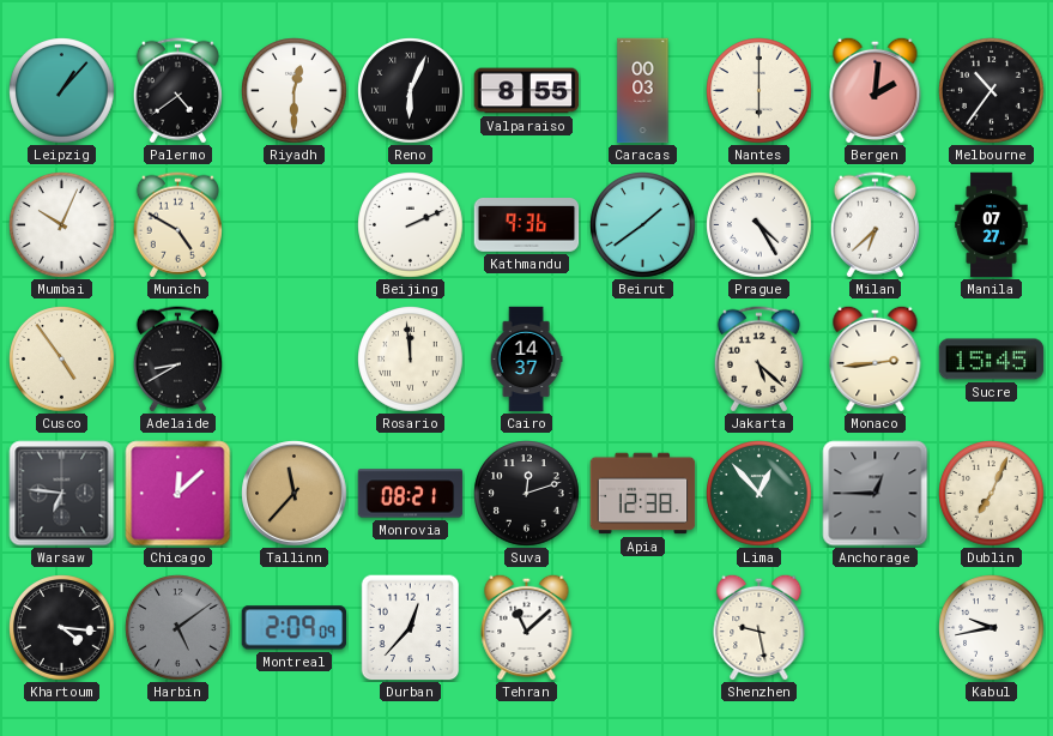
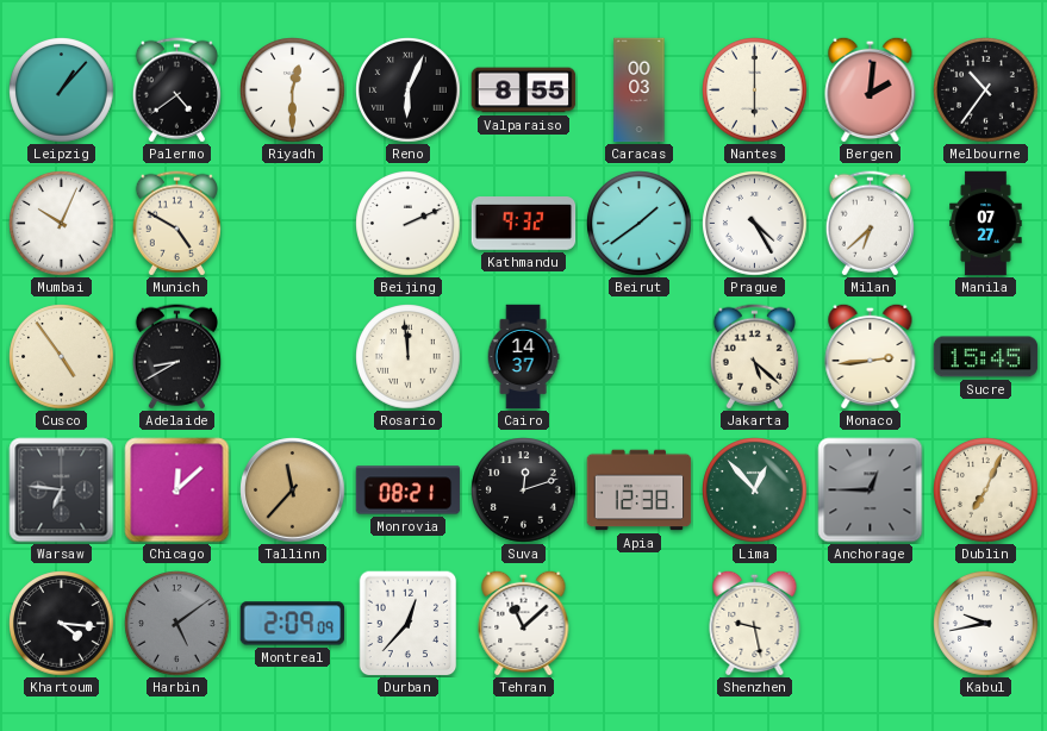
Kathmandu: 9:36 -> 9:32
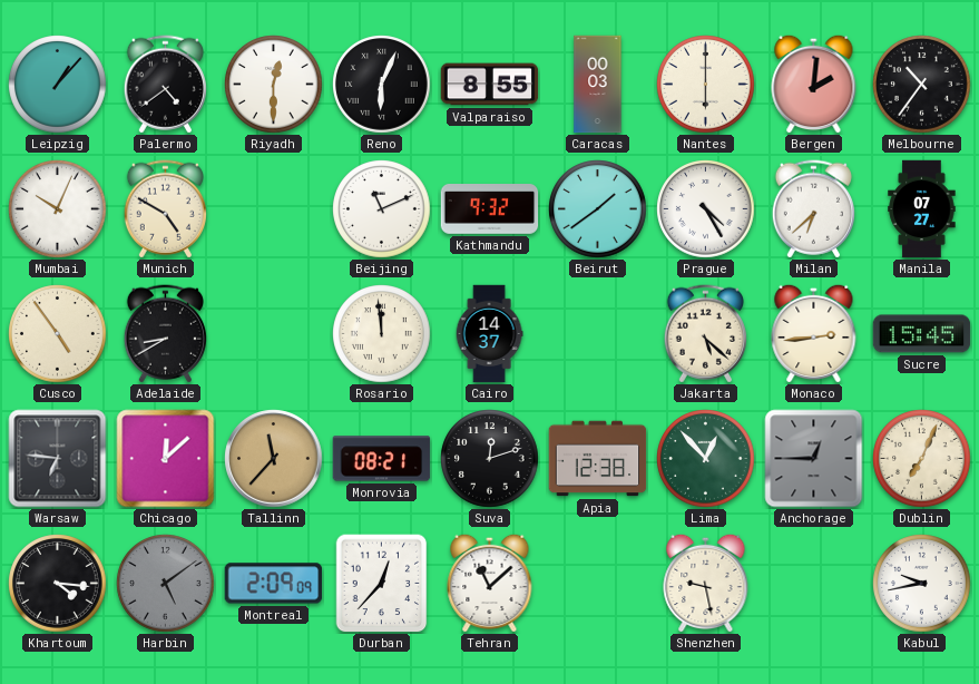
Beijing: 2:11 -> 11:11
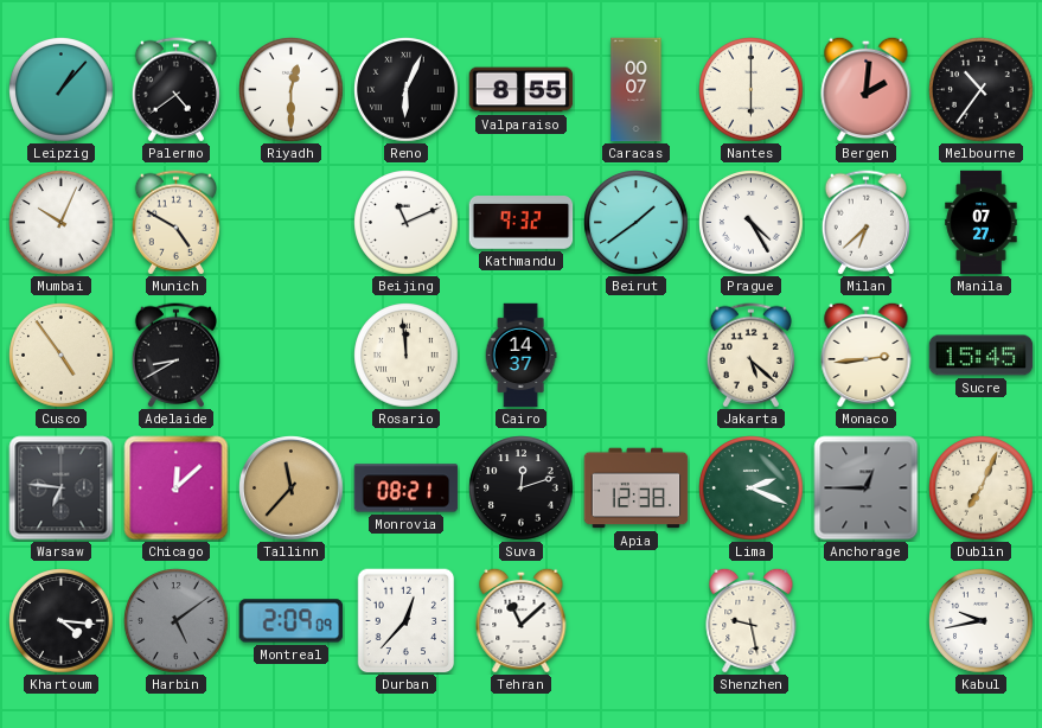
Caracas: 00:03 -> 00:07
Lima: 12:53 -> 2:19
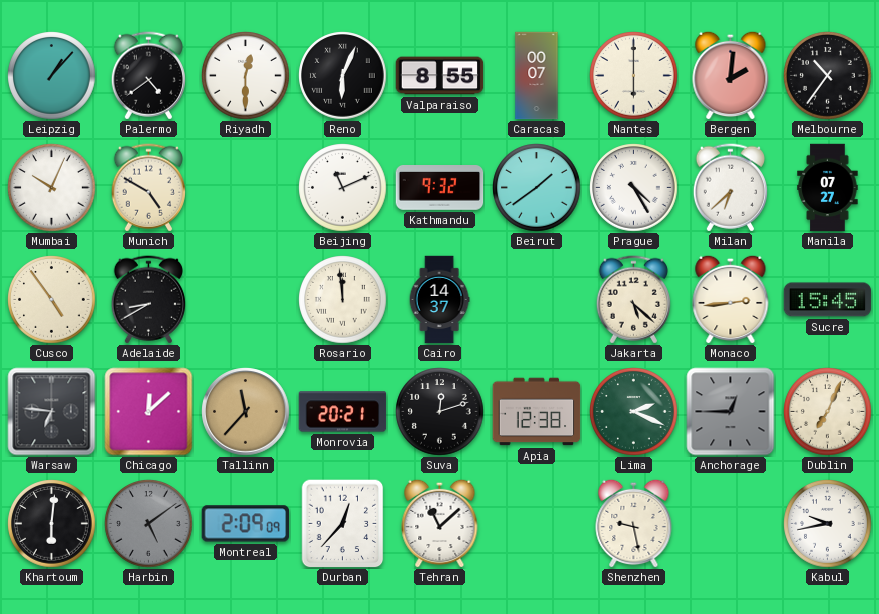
Monrovia: 08:21 -> 20:21
Khartoum: 4:16 -> 6:01
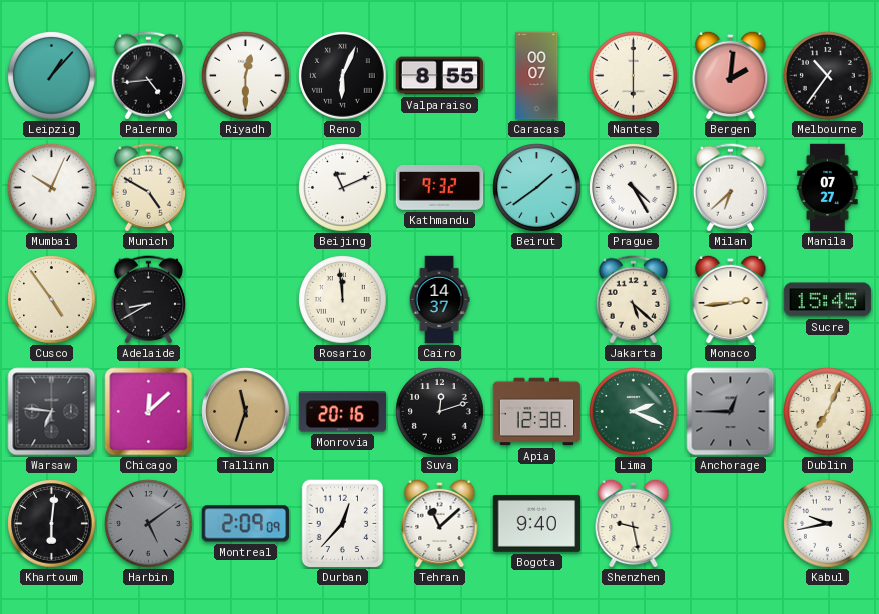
Palermo: 4:39 -> 4:44
Tallinn: 11:37 -> 11:33
Monrovia: 20:21 -> 20:16
Bogota: none -> 9:40
